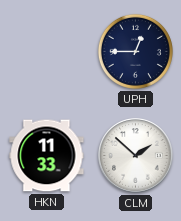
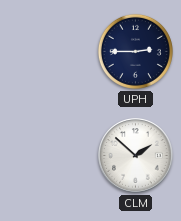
UPH: 12:45 -> 2:45
HKN: 11:33 -> none
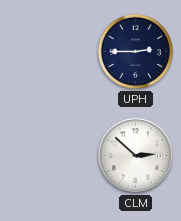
CLM: 1:52 -> 2:52
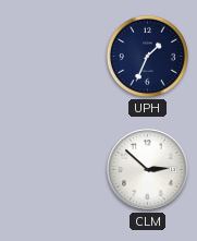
UPH: 2:45 -> 1:34
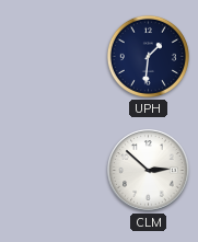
UPH: 1:34 -> 1:31
